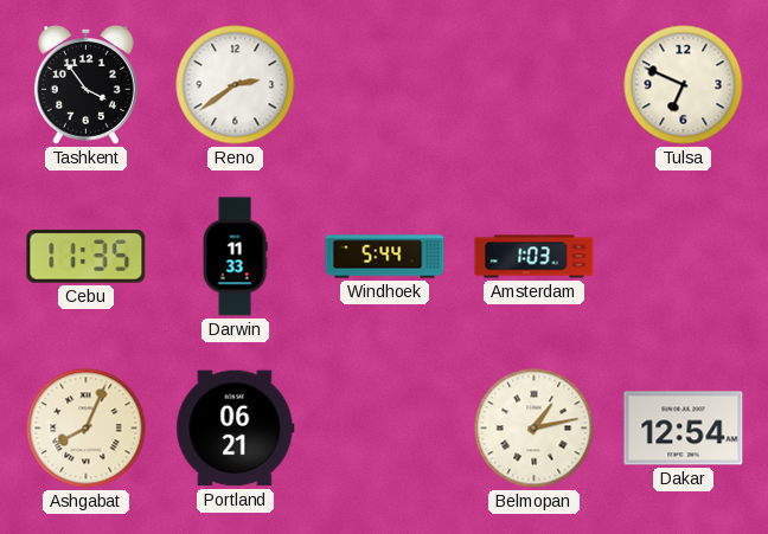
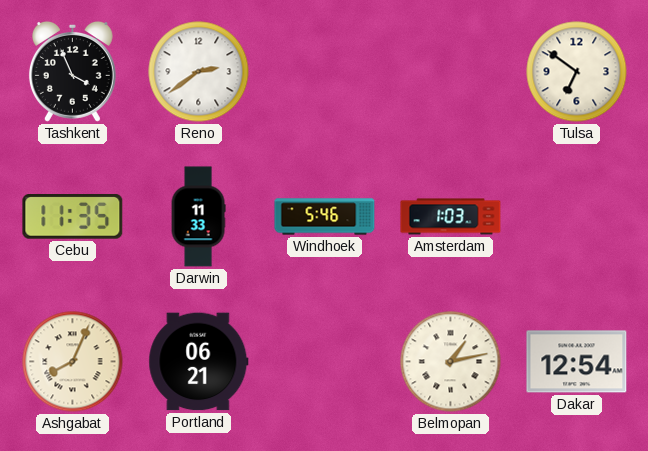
Tashkent: 3:54 -> 3:56
Tulsa: 6:49 -> 6:51
Windhoek: 5:44 -> 5:46
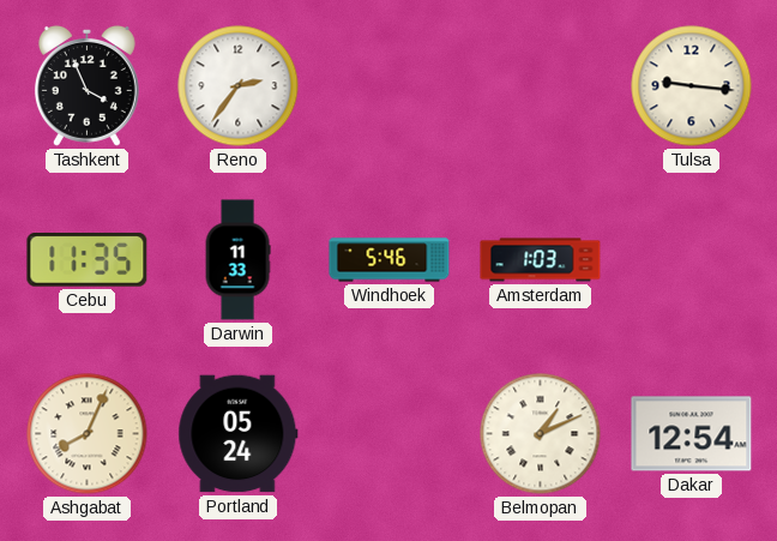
Reno: 2:39 -> 2:36
Tulsa: 6:51 -> 9:16
Portland: 06:21 -> 05:24
Belmopan: 1:13 -> 1:11
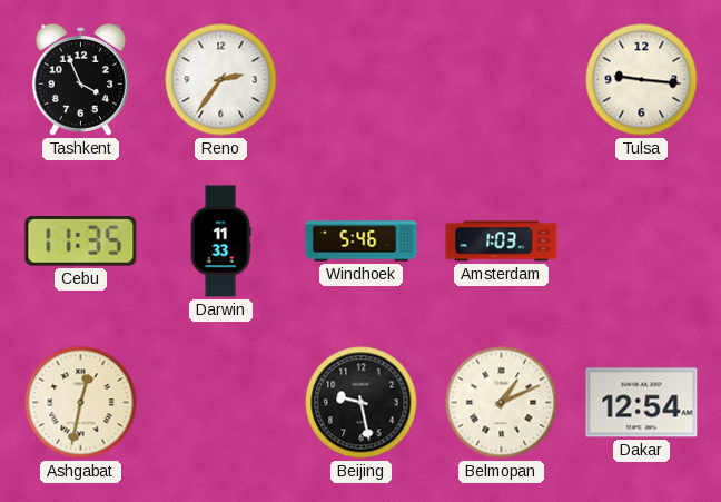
Ashgabat: 8:04 -> 12:32
Portland: 05:24 -> none
Beijing: none -> 9:28
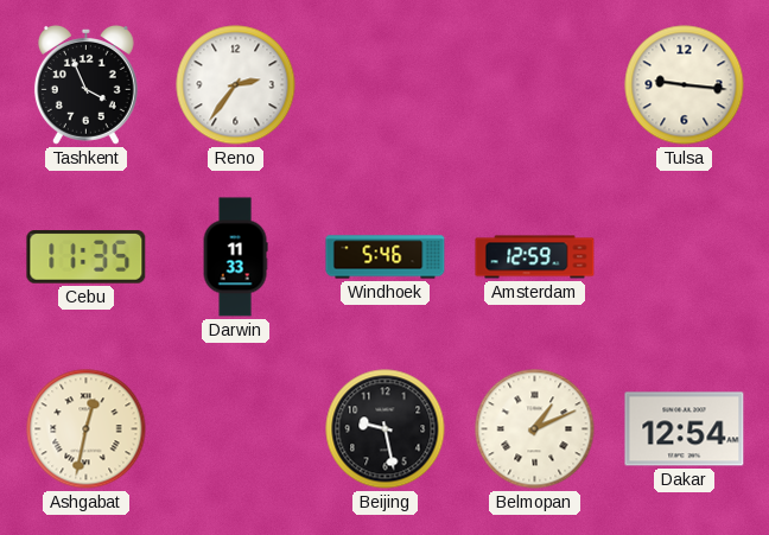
Amsterdam: 1:03 -> 12:59
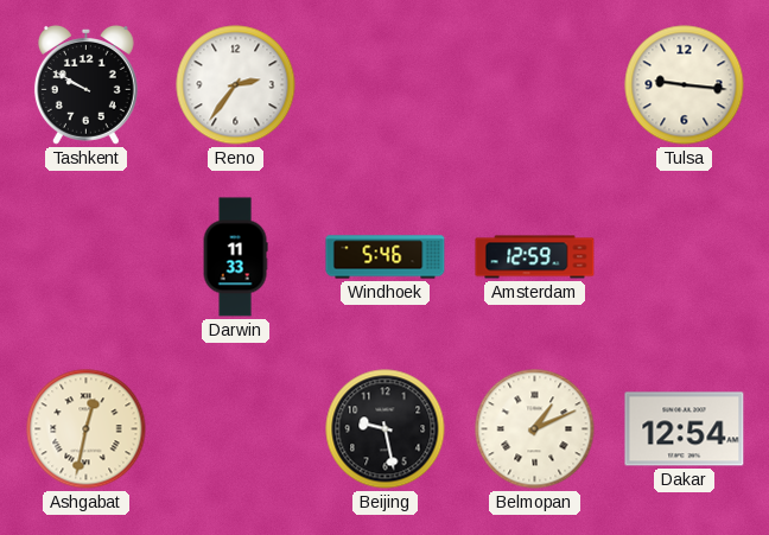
Tashkent: 3:56 -> 9:50
Cebu: 11:35 -> none
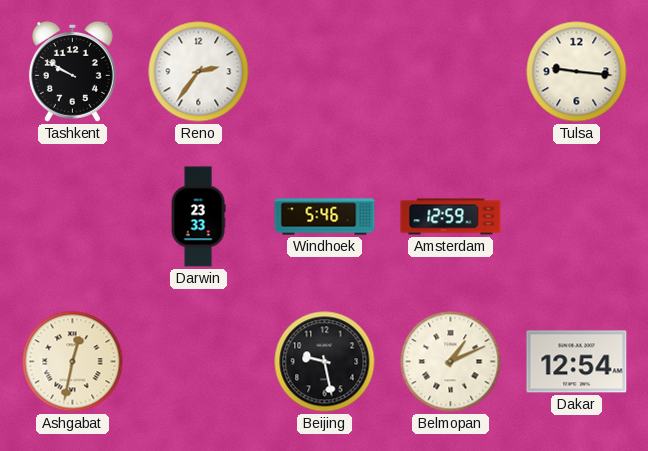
Darwin: 11:33 -> 23:33
